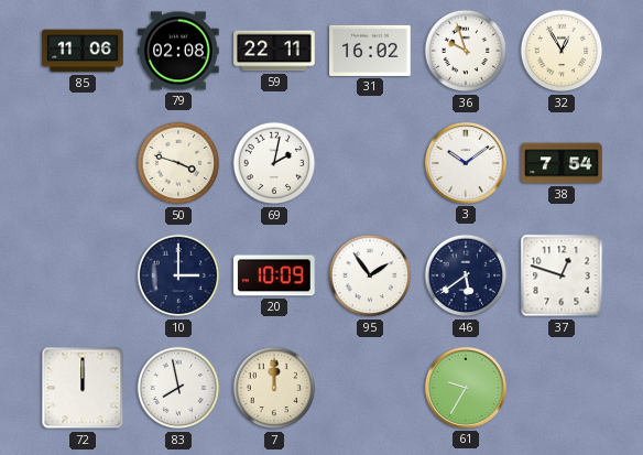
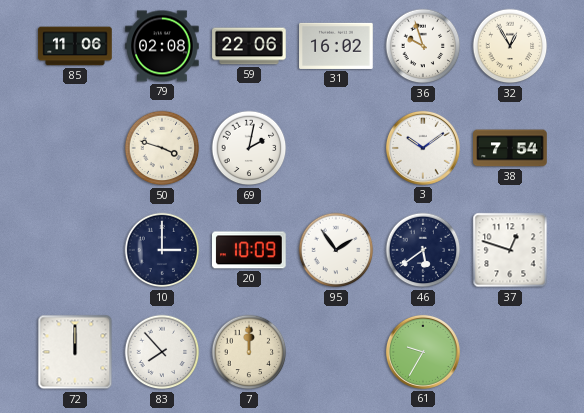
59: 22:11 -> 22:06
83: 7:58 -> 7:53
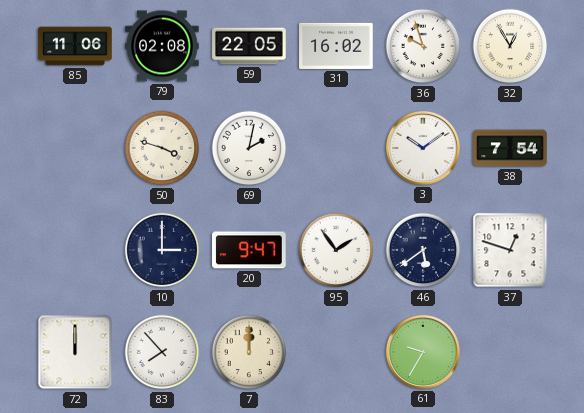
59: 22:06 -> 22:05
20: 10:09 -> 9:47
